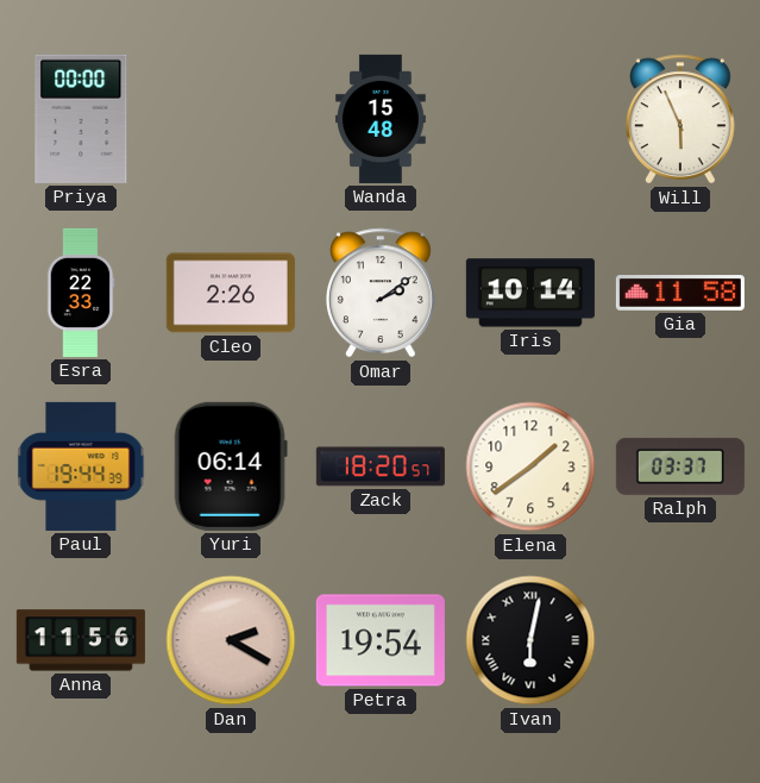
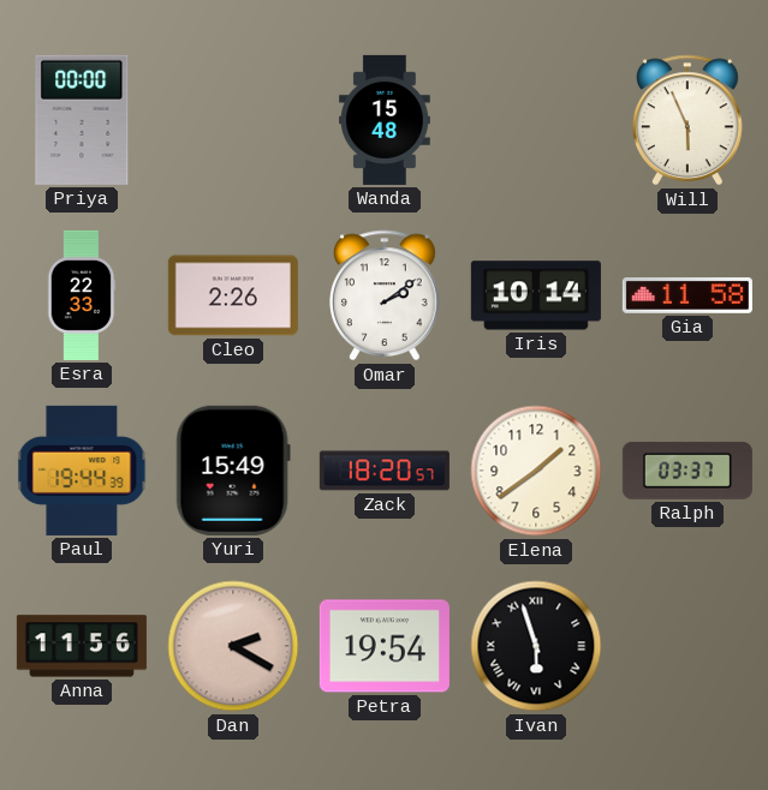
Yuri: 06:14 -> 15:49
Ivan: 6:02 -> 5:57
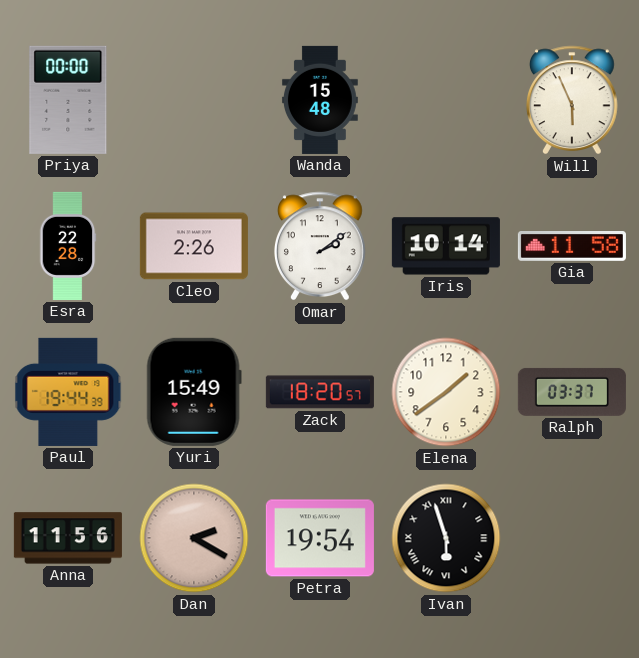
Esra: 22:33 -> 22:28
